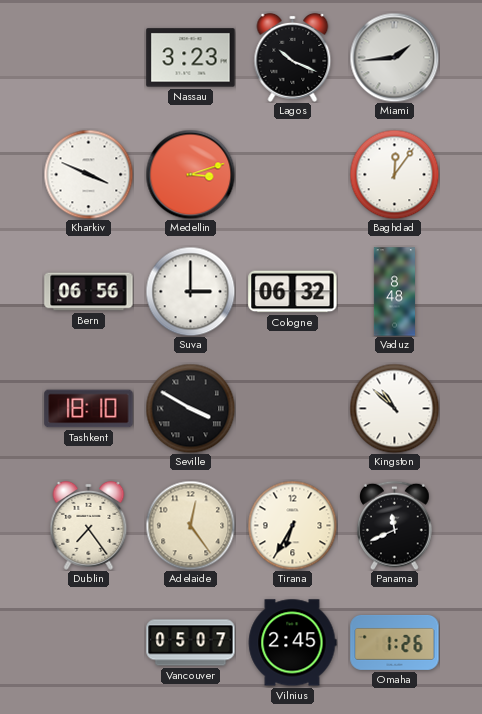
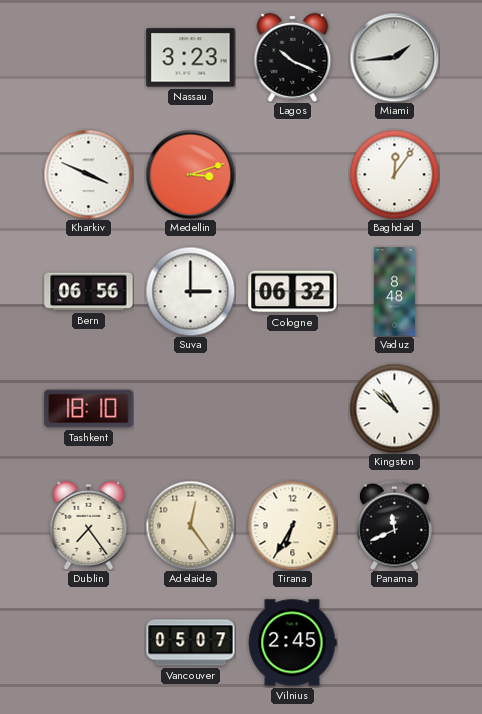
Seville: 3:50 -> none
Omaha: 1:26 -> none
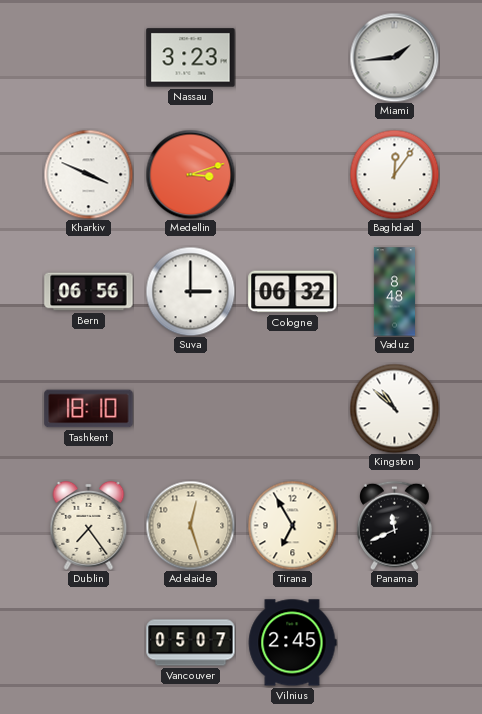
Lagos: 10:19 -> none
Adelaide: 12:24 -> 12:27
Tirana: 6:35 -> 6:55
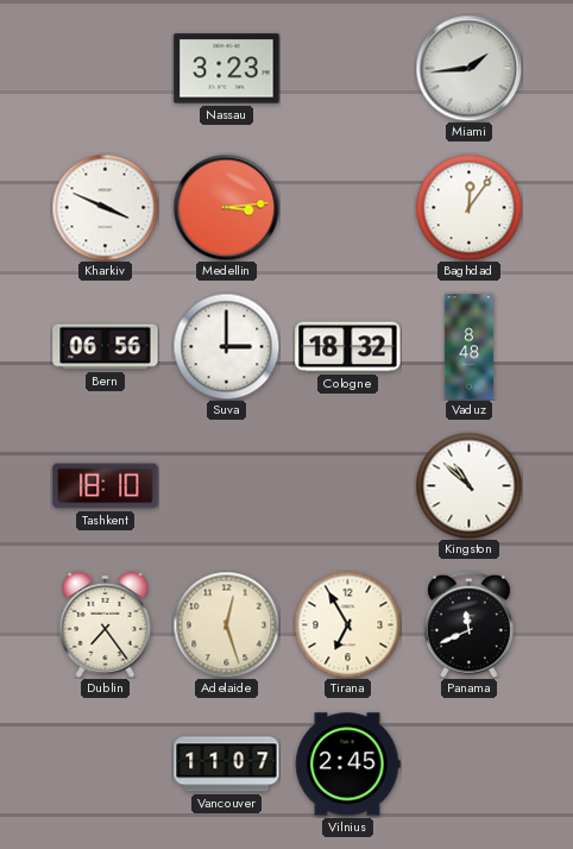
Medellin: 3:12 -> 3:14
Cologne: 06:32 -> 18:32
Vancouver: 05:07 -> 11:07
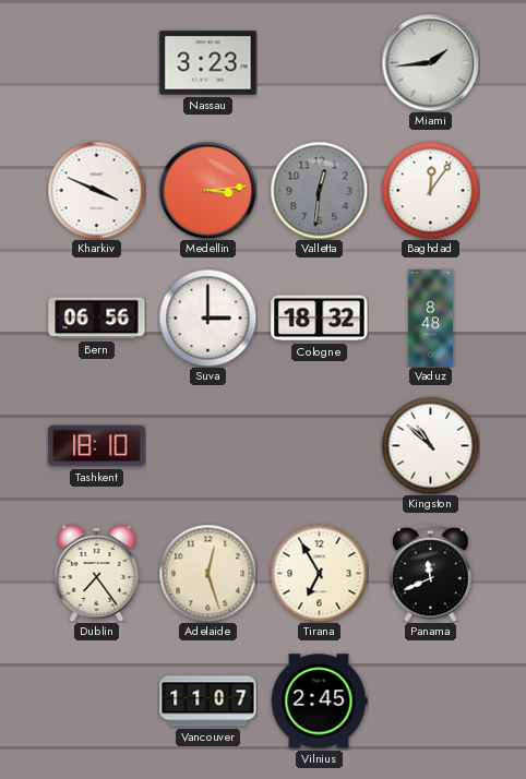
Valletta: none -> 12:31
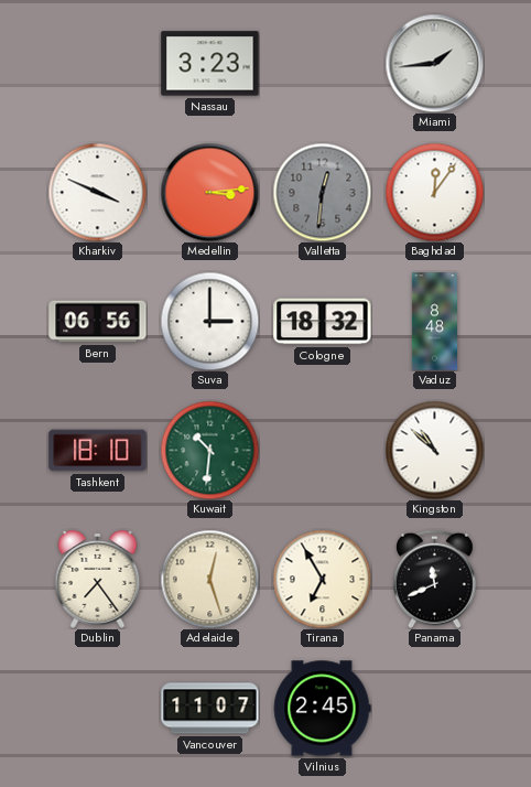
Kuwait: none -> 10:31
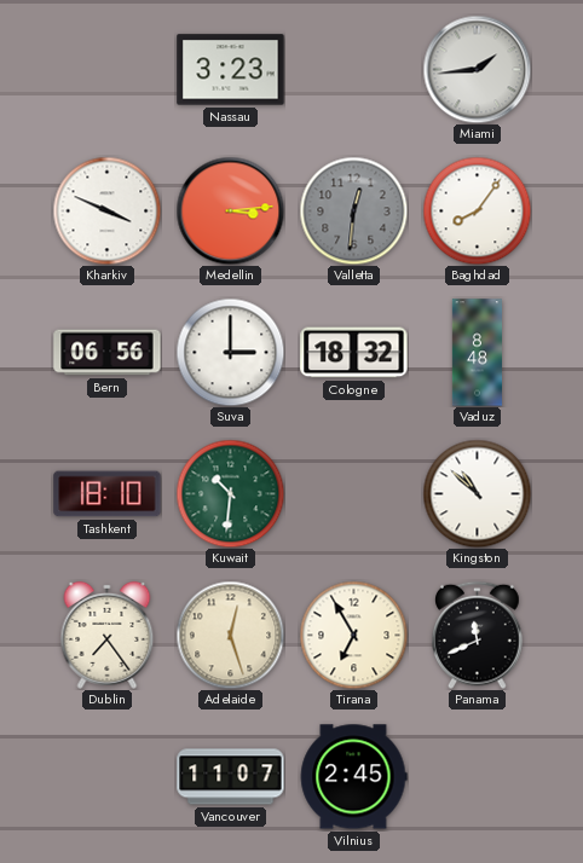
Baghdad: 12:06 -> 8:06
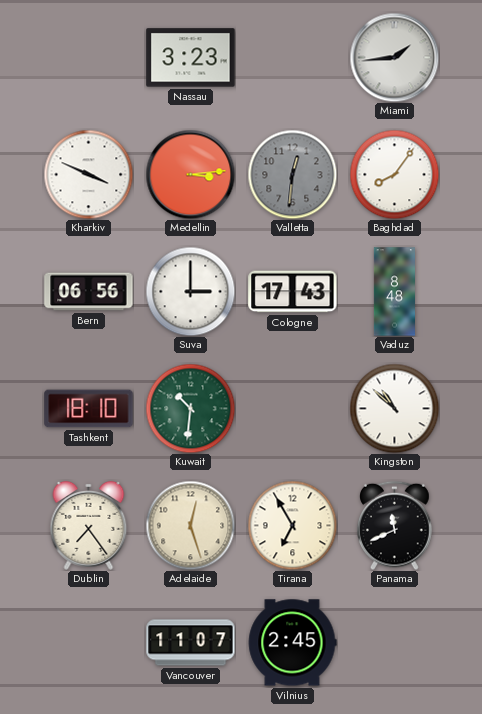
Cologne: 18:32 -> 17:43
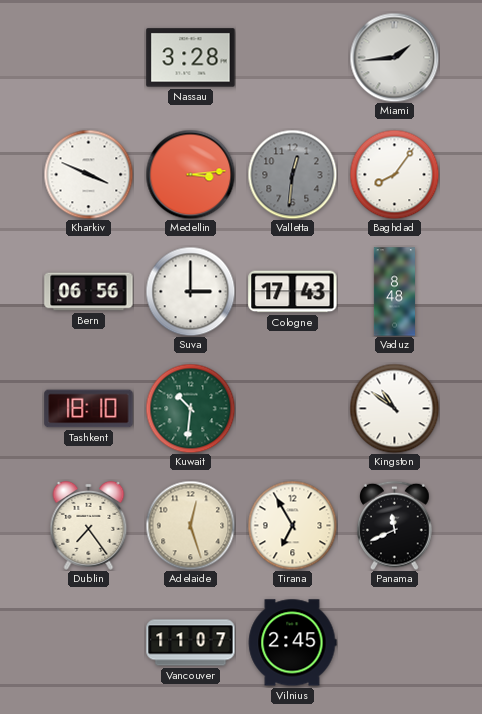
Nassau: 3:23 -> 3:28
Kingston: 10:52 -> 10:51
